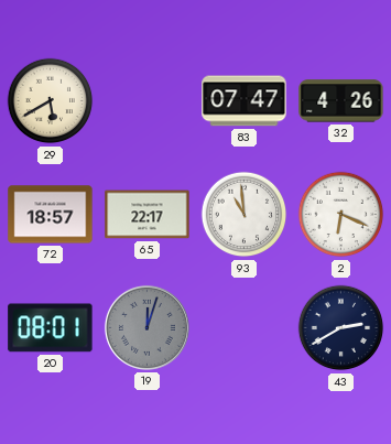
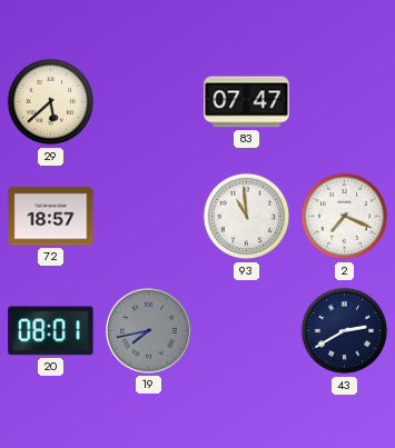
29: 5:40 -> 5:38
32: 4:26 -> none
65: 22:17 -> none
2: 6:19 -> 7:19
19: 12:03 -> 7:43
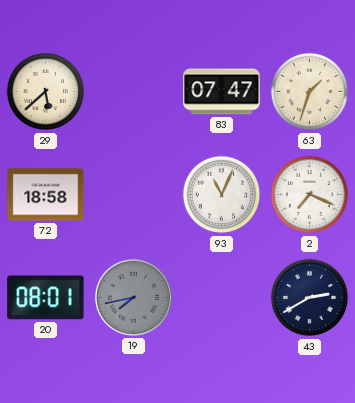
63: none -> 1:33
72: 18:57 -> 18:58
93: 10:59 -> 11:04
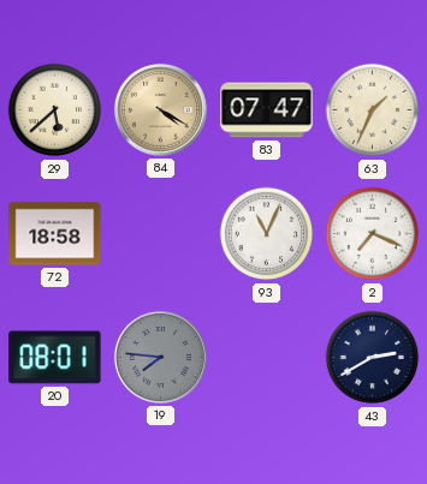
84: none -> 4:20
63: 1:33 -> 1:34
19: 7:43 -> 7:46
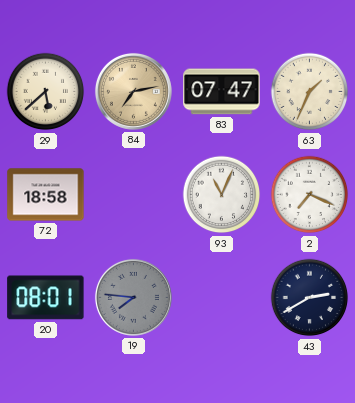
84: 4:20 -> 7:13
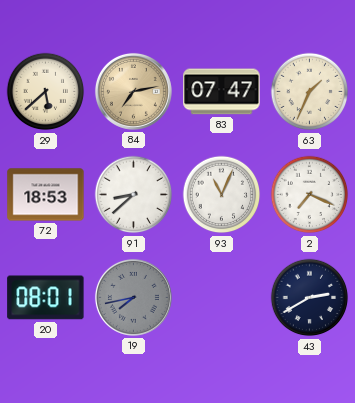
72: 18:58 -> 18:53
91: none -> 8:38
19: 7:46 -> 7:43
